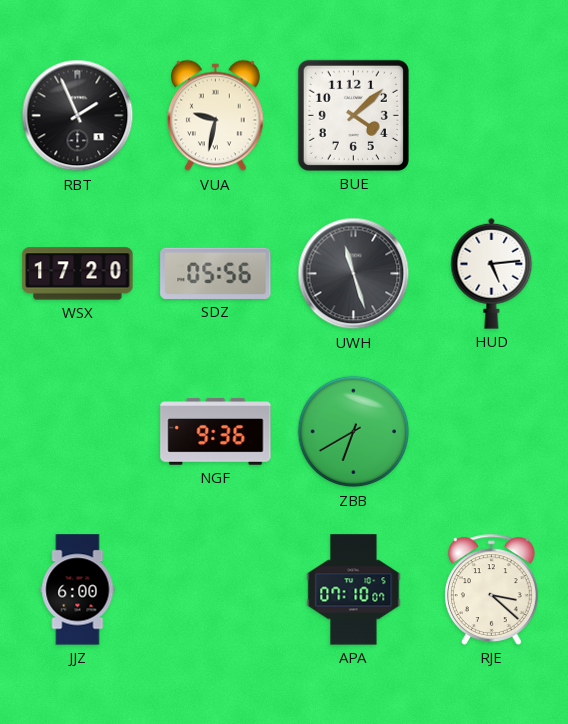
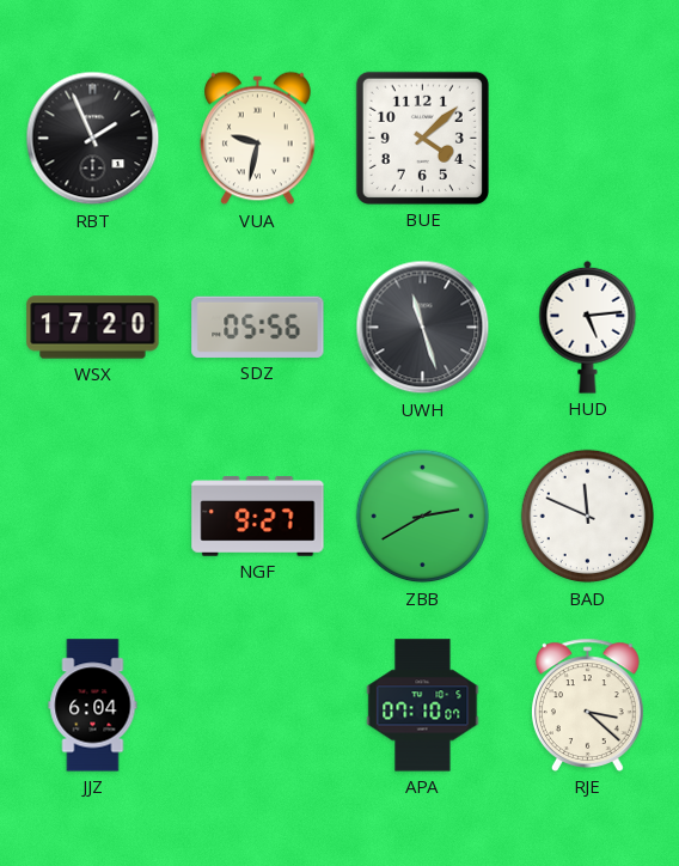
NGF: 9:36 -> 9:27
ZBB: 6:40 -> 2:40
BAD: none -> 11:49
JJZ: 6:00 -> 6:04
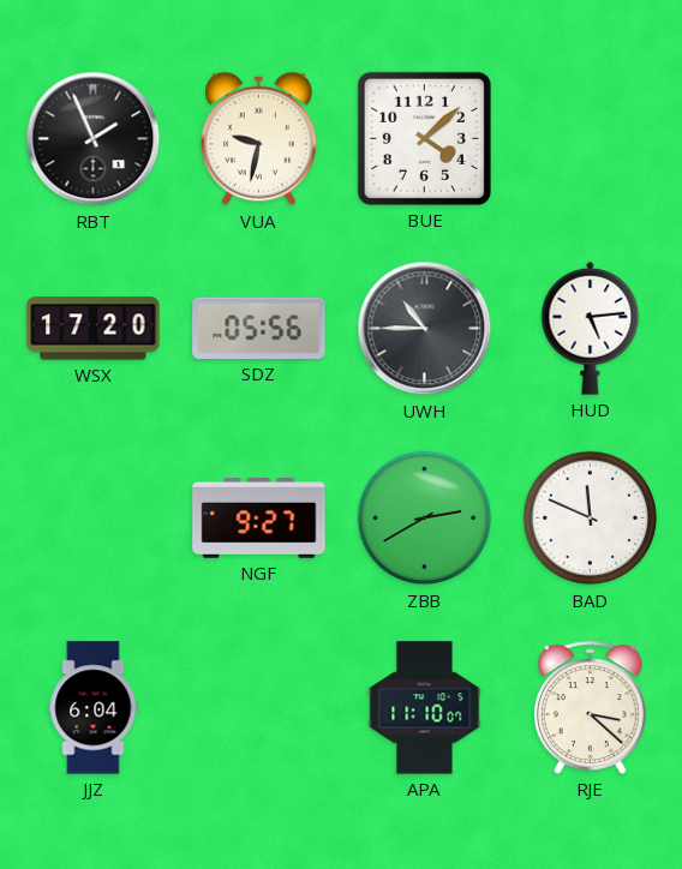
UWH: 11:27 -> 10:45
APA: 07:10 -> 11:10
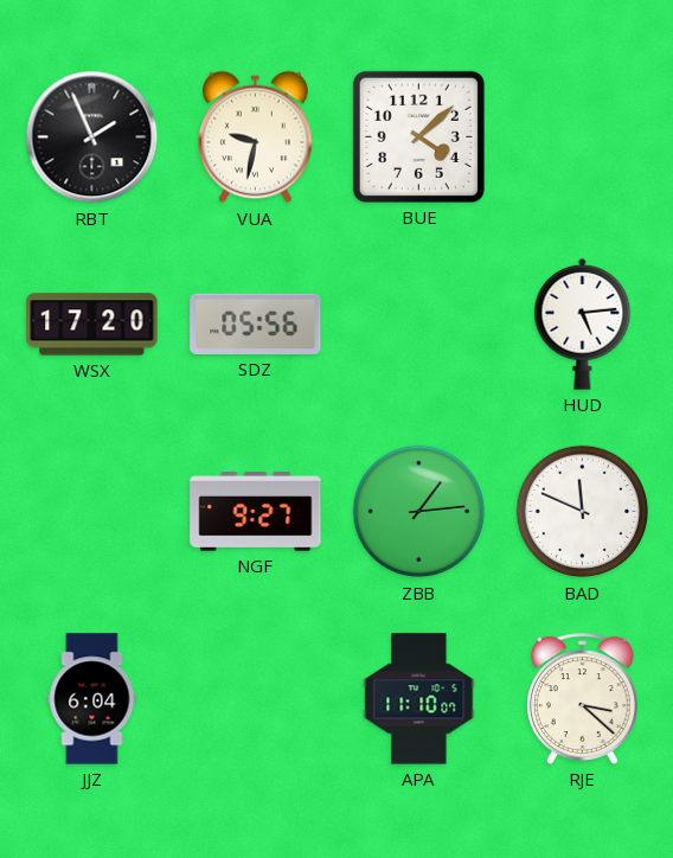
UWH: 10:45 -> none
ZBB: 2:40 -> 1:14
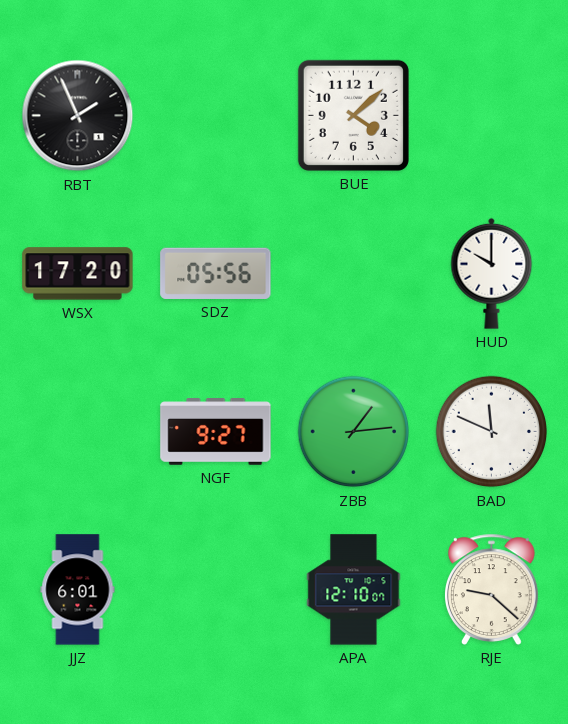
VUA: 9:32 -> none
HUD: 5:14 -> 10:00
JJZ: 6:04 -> 6:01
APA: 11:10 -> 12:10
RJE: 3:22 -> 9:22
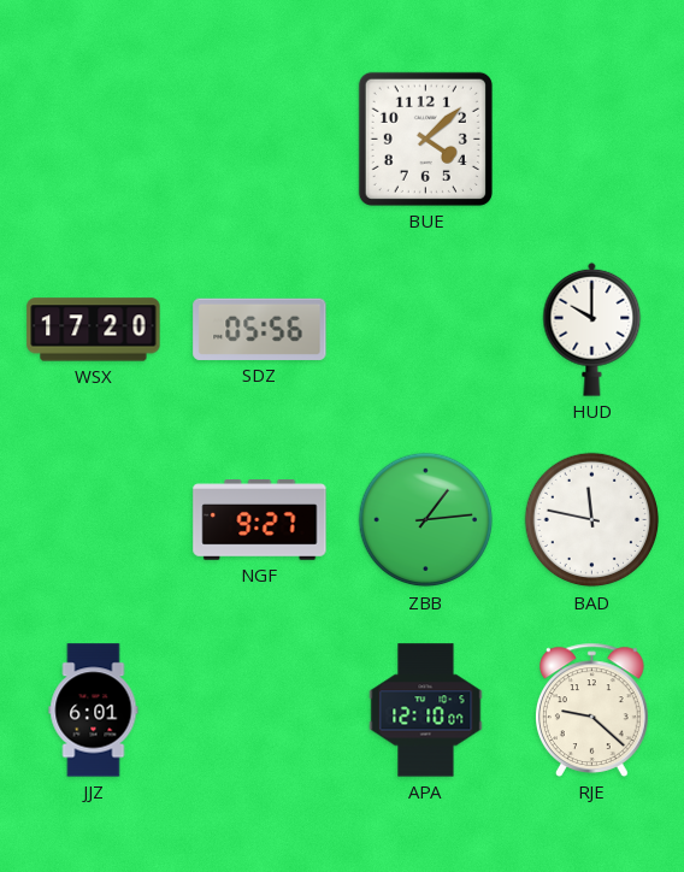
RBT: 1:56 -> none
BAD: 11:49 -> 11:47
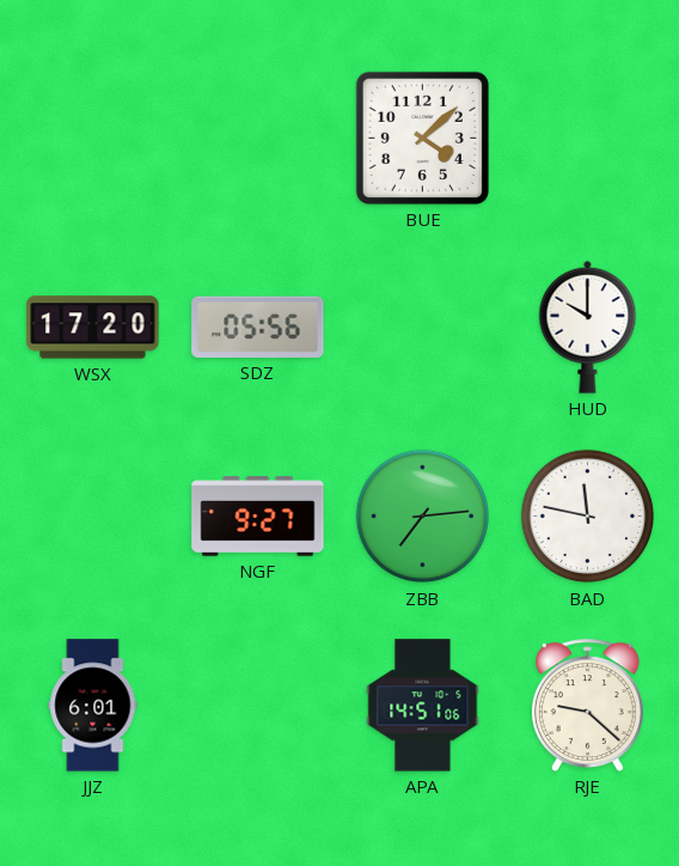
ZBB: 1:14 -> 7:14
APA: 12:10 -> 14:51
